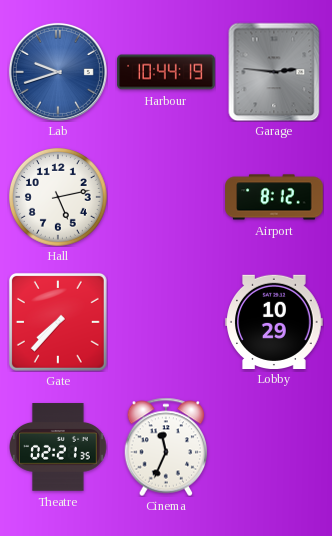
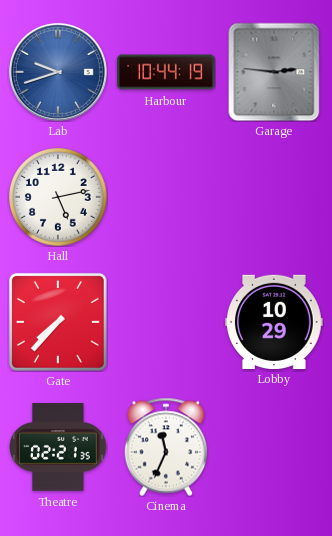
Airport: 8:12 -> none
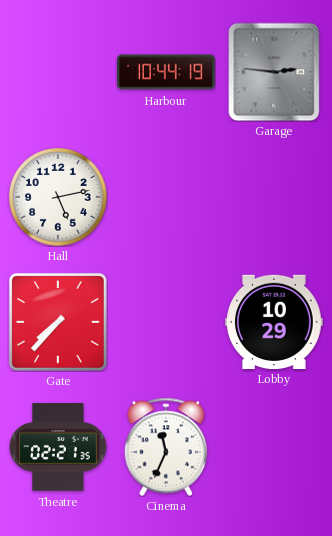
Lab: 9:42 -> none
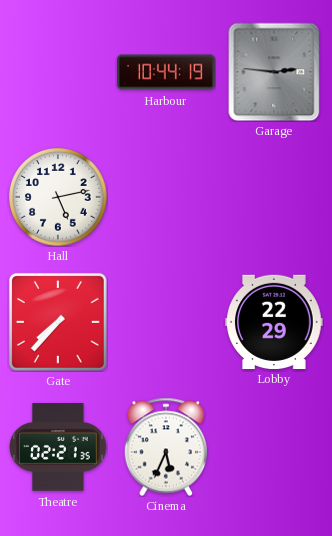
Lobby: 10:29 -> 22:29
Cinema: 11:34 -> 5:34
